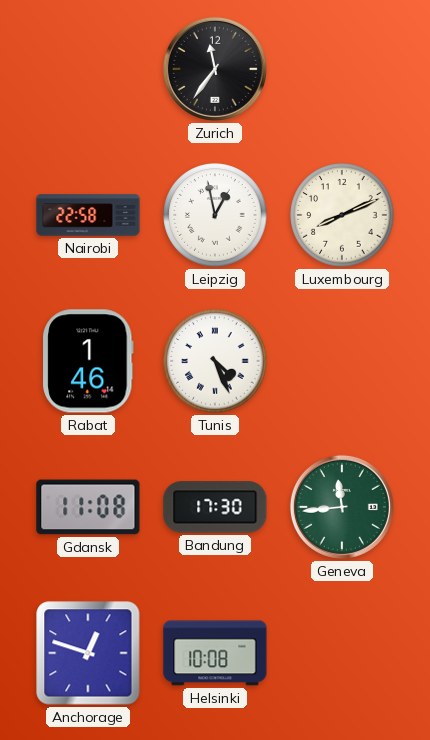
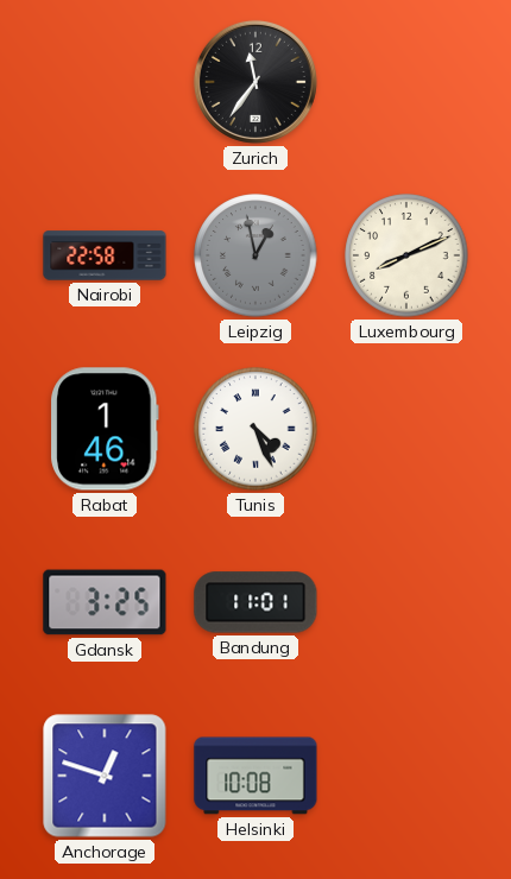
Leipzig dial: white -> grey
Gdansk: 11:08 -> 3:25
Bandung: 17:30 -> 11:01
Geneva: 11:44 -> none
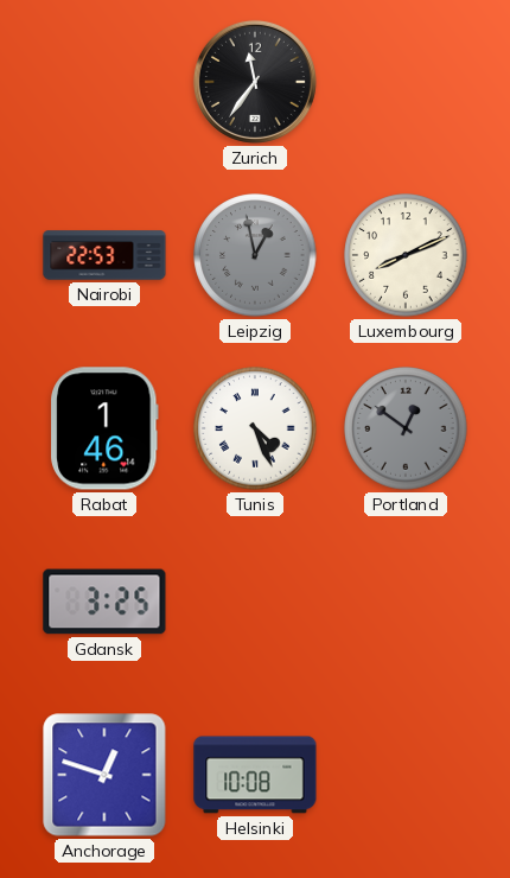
Nairobi: 22:58 -> 22:53
Portland: none -> 12:51
Bandung: 11:01 -> none
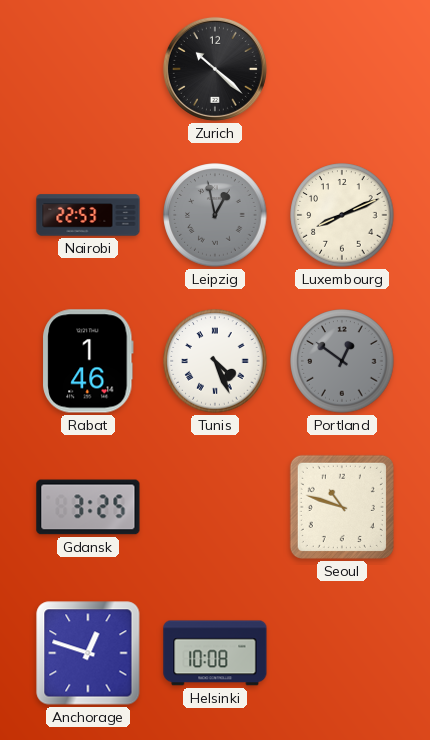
Zurich: 11:36 -> 10:22
Seoul: none -> 10:48
